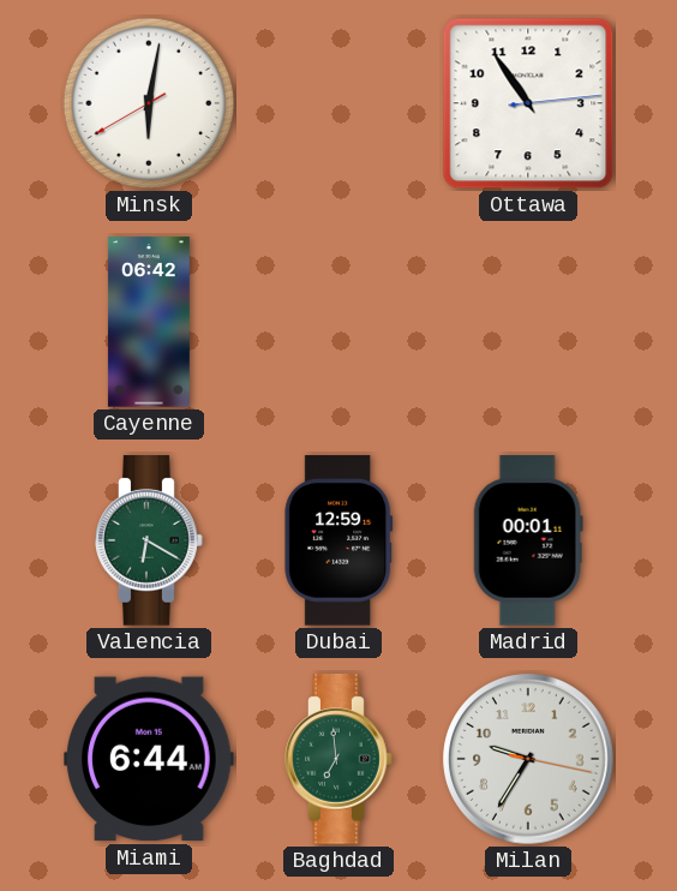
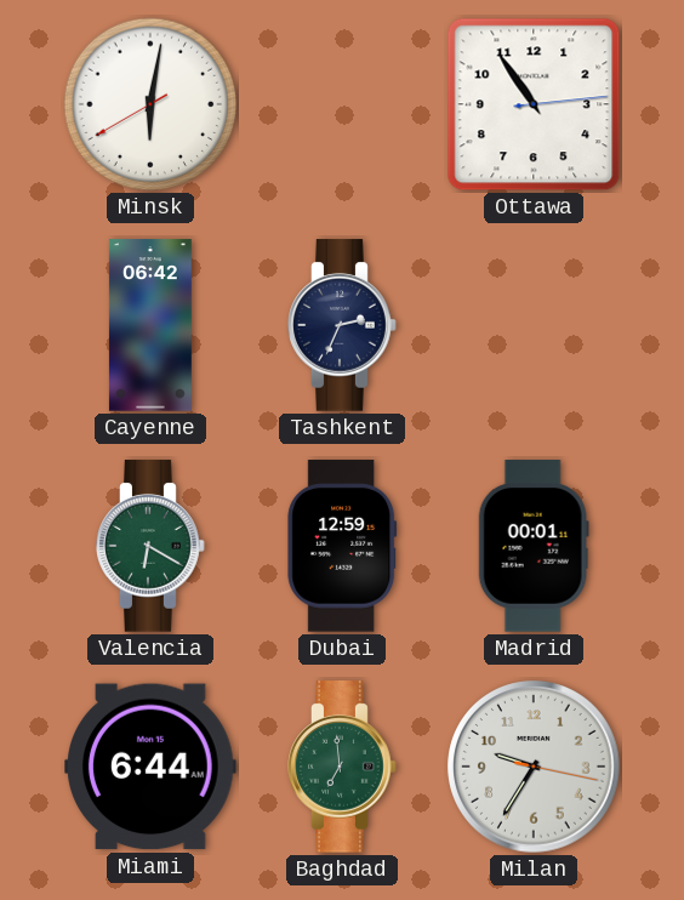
Tashkent: none -> 2:34
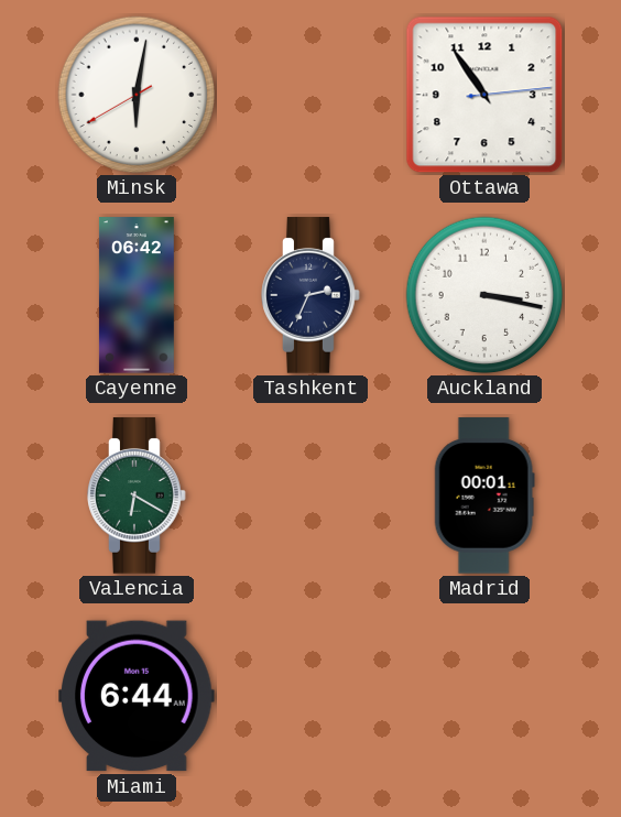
Auckland: none -> 3:17
Dubai: 12:59 -> none
Baghdad: 6:59 -> none
Milan: 9:35 -> none
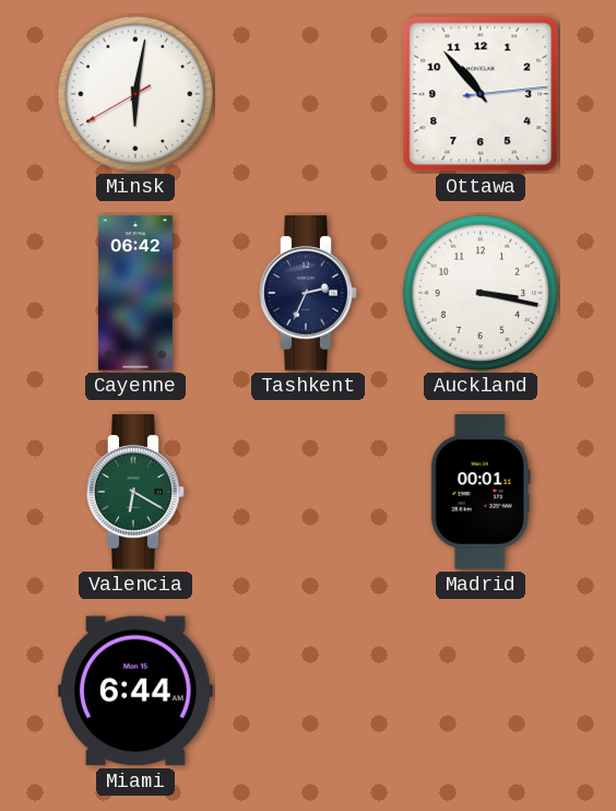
Ottawa: 10:54 -> 10:53
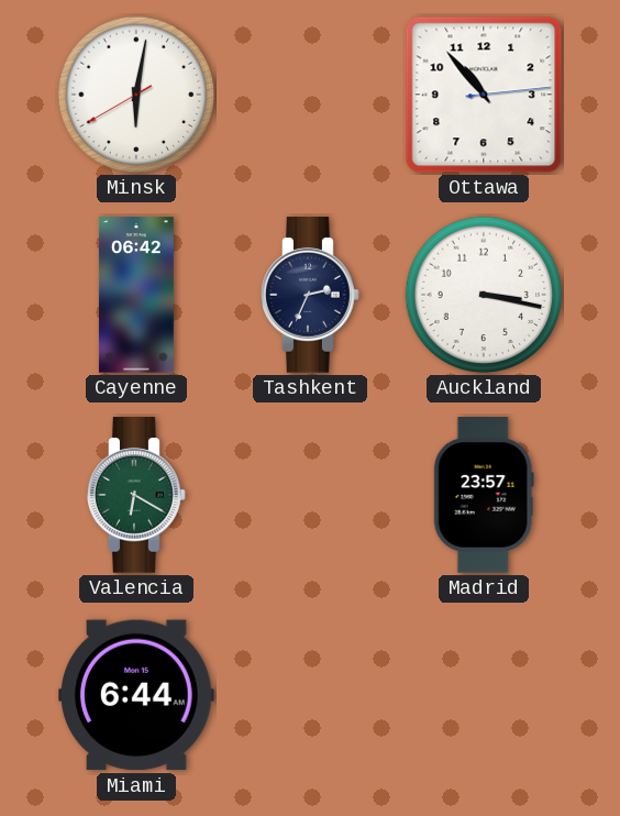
Madrid: 00:01 -> 23:57
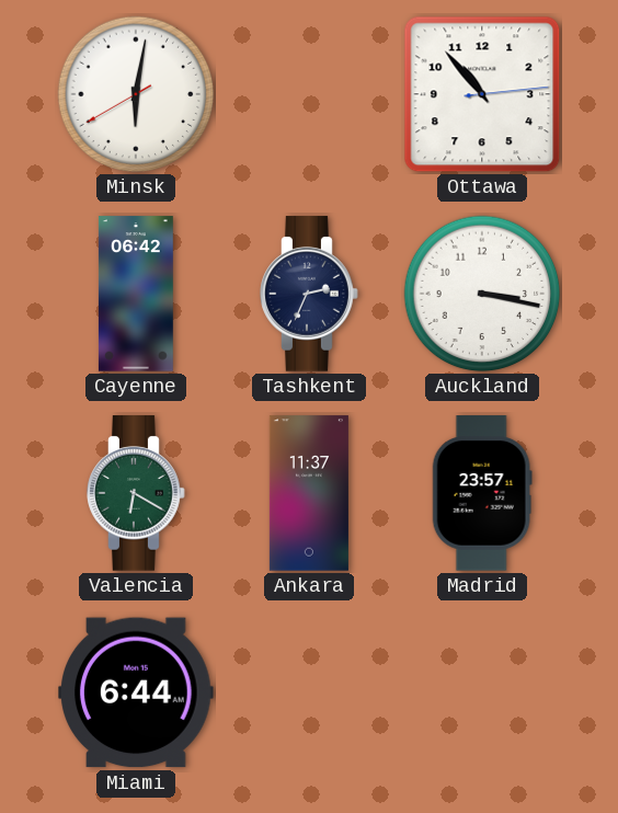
Ankara: none -> 11:37
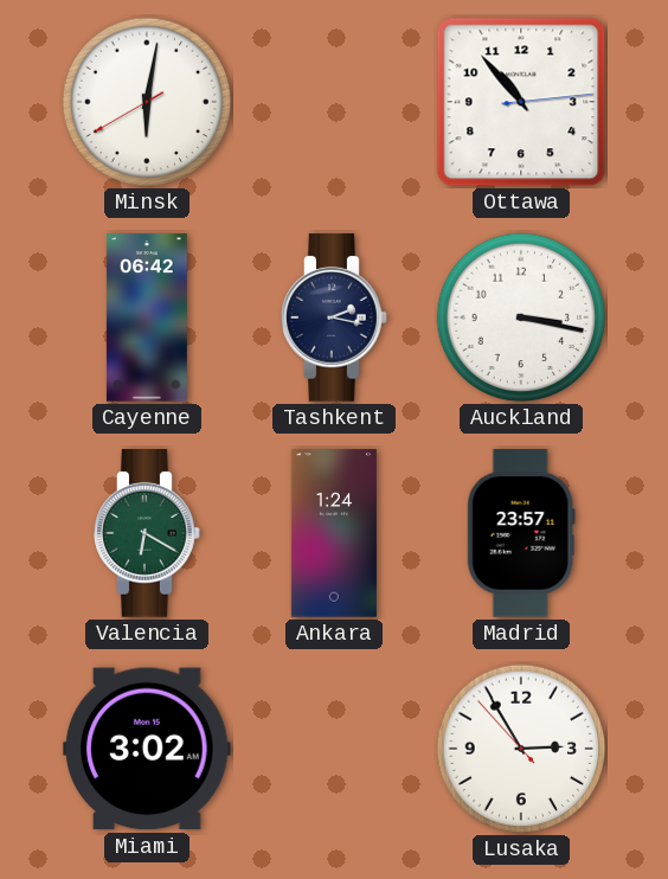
Tashkent: 2:34 -> 2:17
Ankara: 11:37 -> 1:24
Miami: 6:44 -> 3:02
Lusaka: none -> 2:54
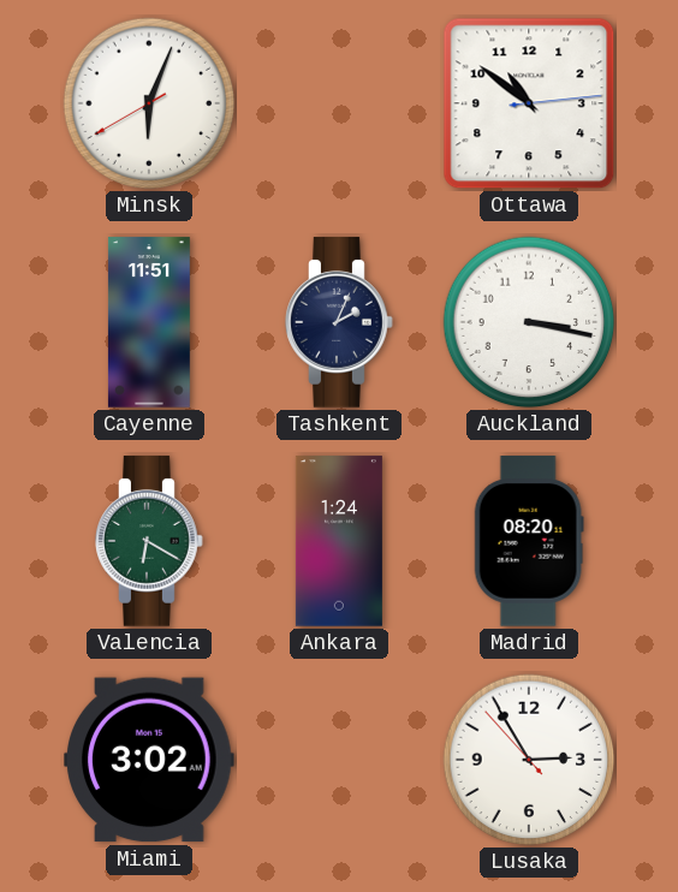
Minsk: 6:01 -> 6:03
Ottawa: 10:53 -> 10:51
Cayenne: 06:42 -> 11:51
Tashkent: 2:17 -> 2:04
Madrid: 23:57 -> 08:20
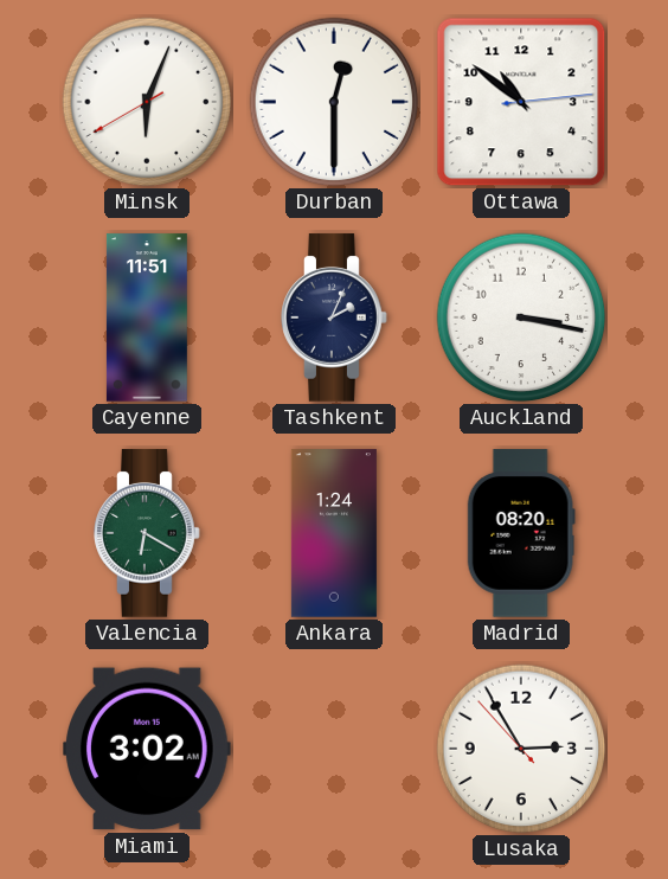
Durban: none -> 12:30
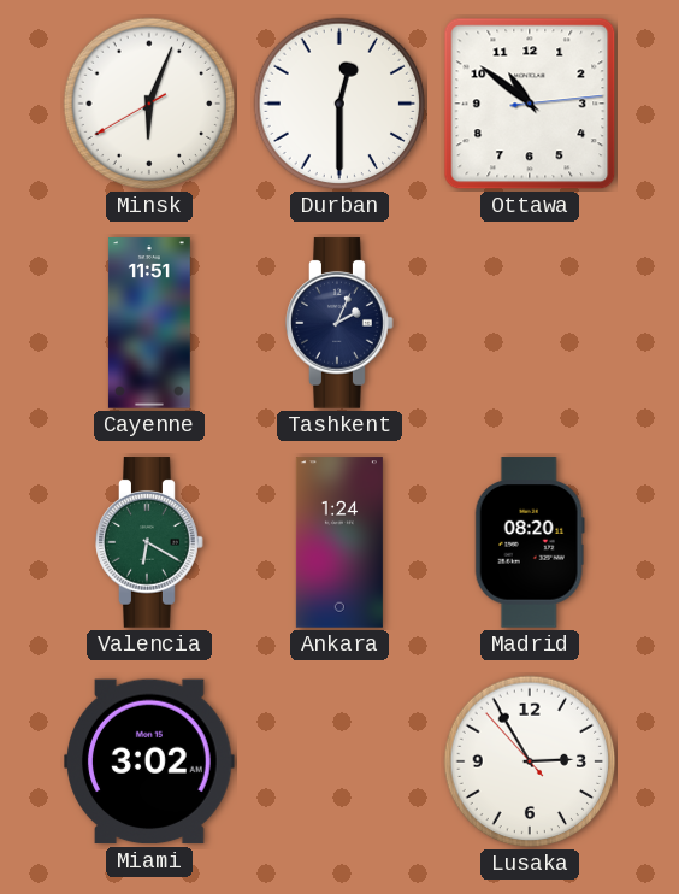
Auckland: 3:17 -> none
